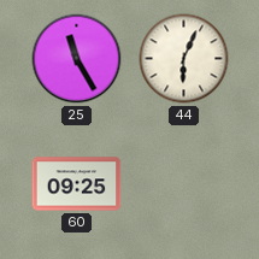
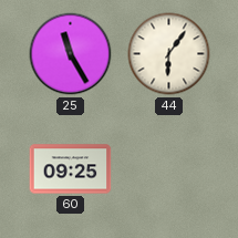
44: 6:04 -> 6:06
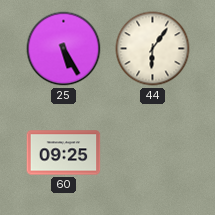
25: 11:25 -> 5:25
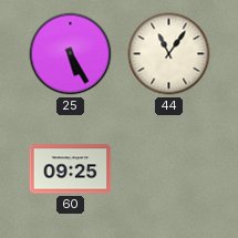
44: 6:06 -> 11:06
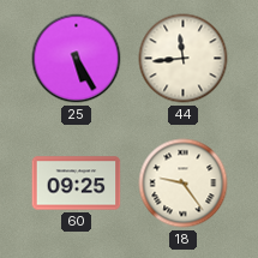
44: 11:06 -> 11:44
18: none -> 9:24
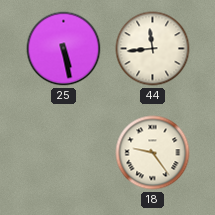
25: 5:25 -> 5:28
60: 09:25 -> none
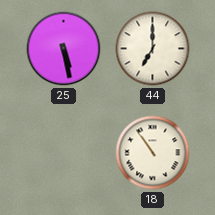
44: 11:44 -> 7:00
18: 9:24 -> 10:54
